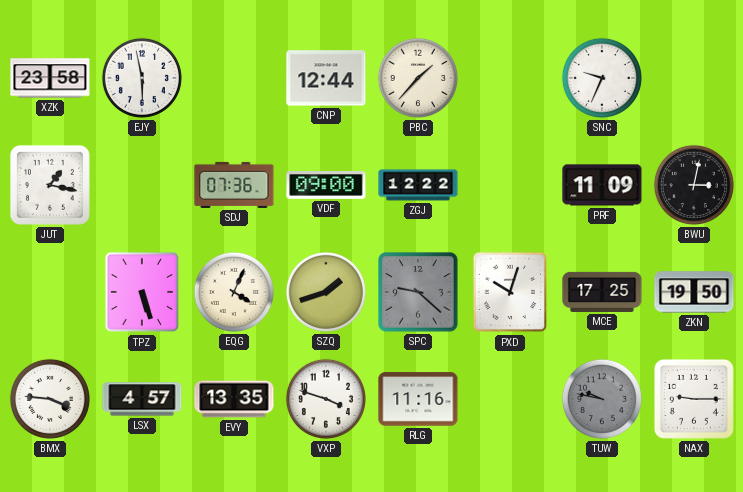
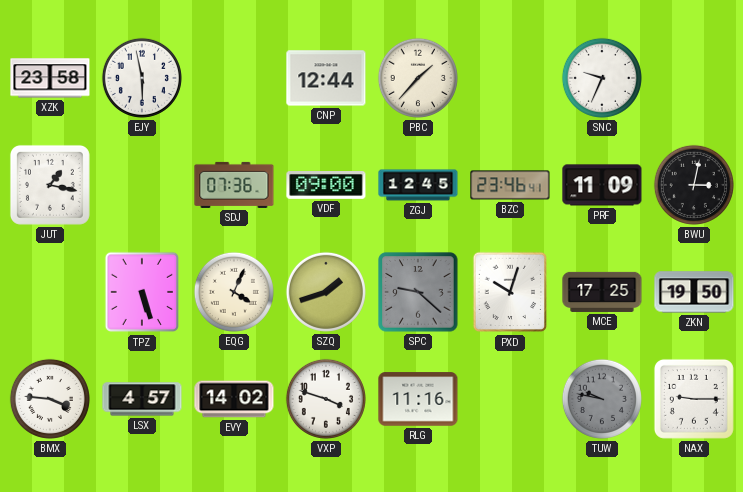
ZGJ: 12:22 -> 12:45
BZC: none -> 23:46
EVY: 13:35 -> 14:02
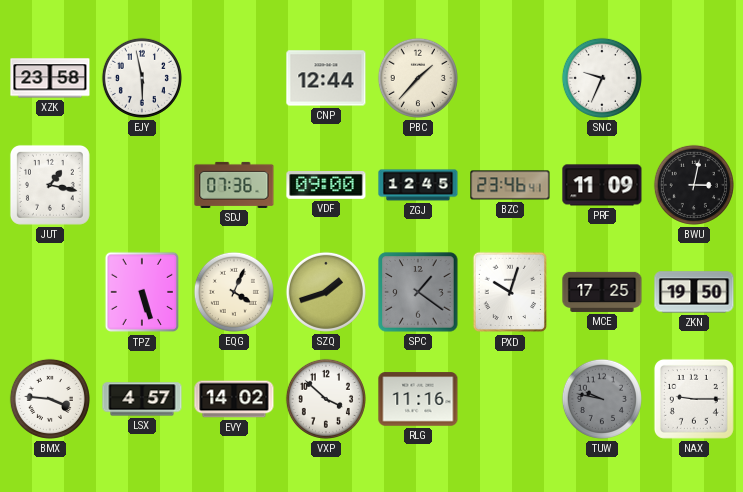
SPC: 9:22 -> 1:21
VXP: 3:48 -> 3:52
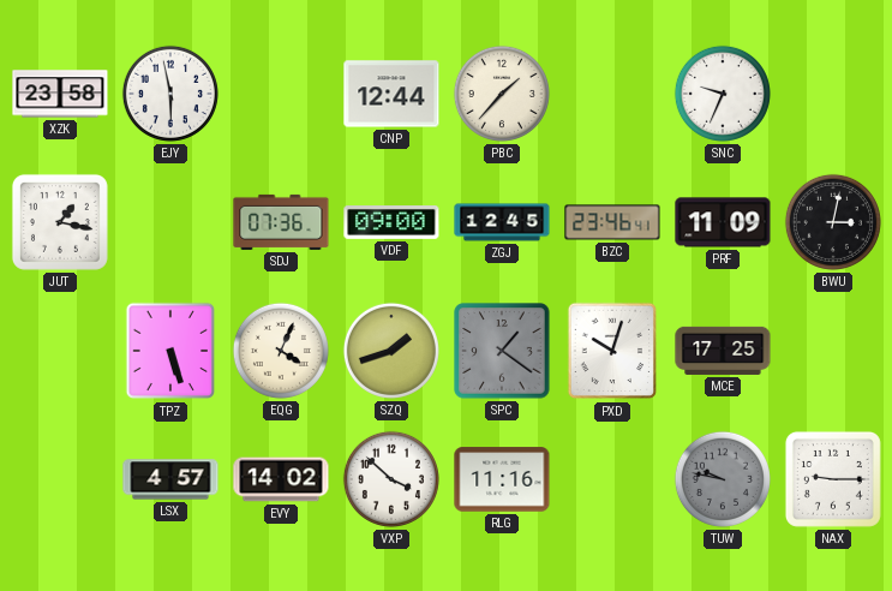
ZKN: 19:50 -> none
BMX: 3:46 -> none
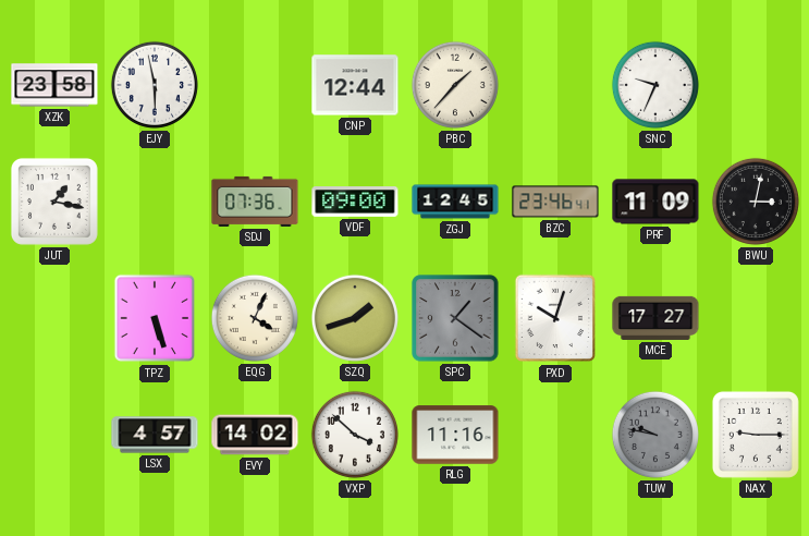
MCE: 17:25 -> 17:27
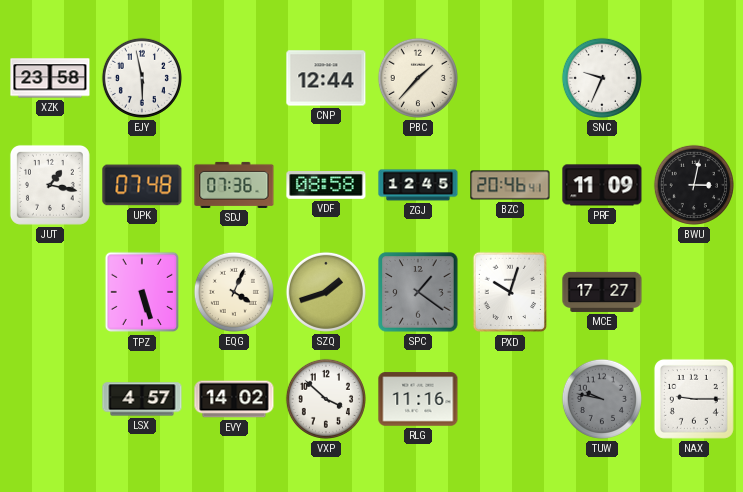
UPK: none -> 07:48
VDF: 09:00 -> 08:58
BZC: 23:46 -> 20:46
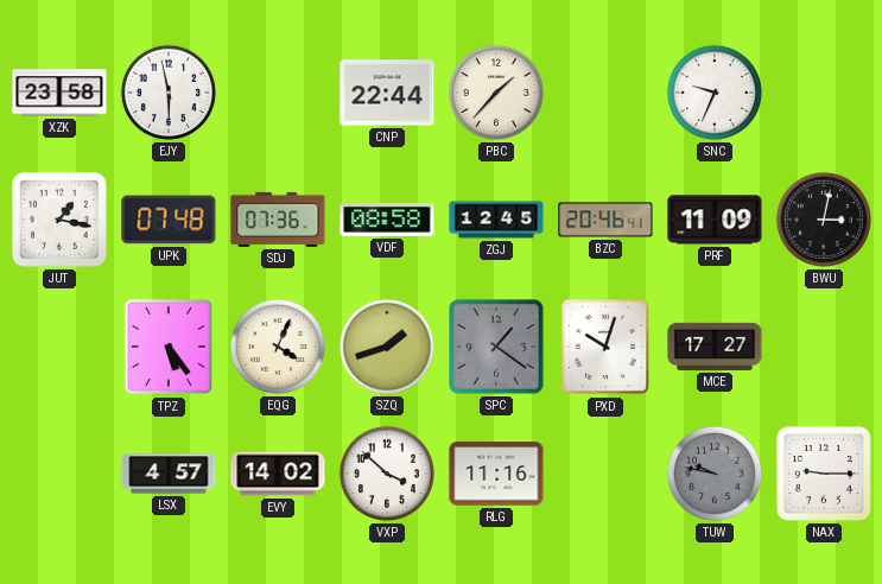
CNP: 12:44 -> 22:44
TPZ: 5:27 -> 5:24
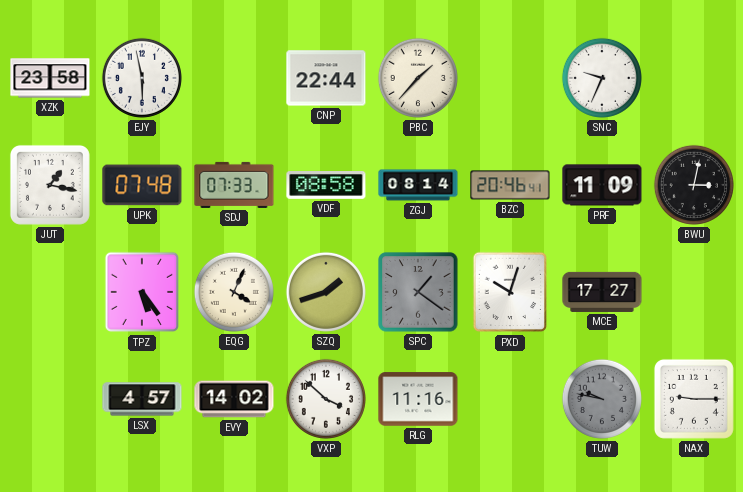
SDJ: 07:36 -> 07:33
ZGJ: 12:45 -> 08:14
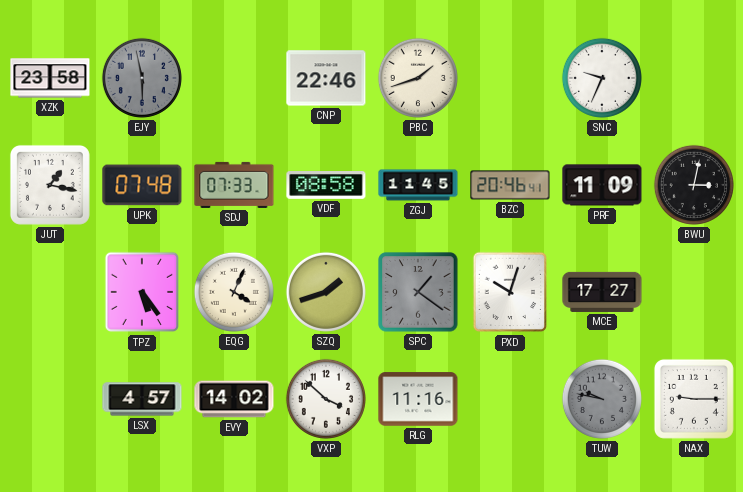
EJY dial: white -> grey
CNP: 22:44 -> 22:46
PBC: 1:37 -> 1:42
ZGJ: 08:14 -> 11:45
